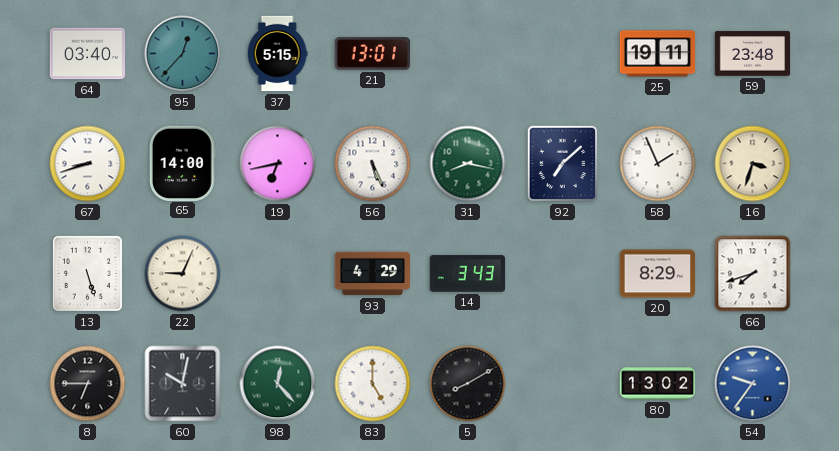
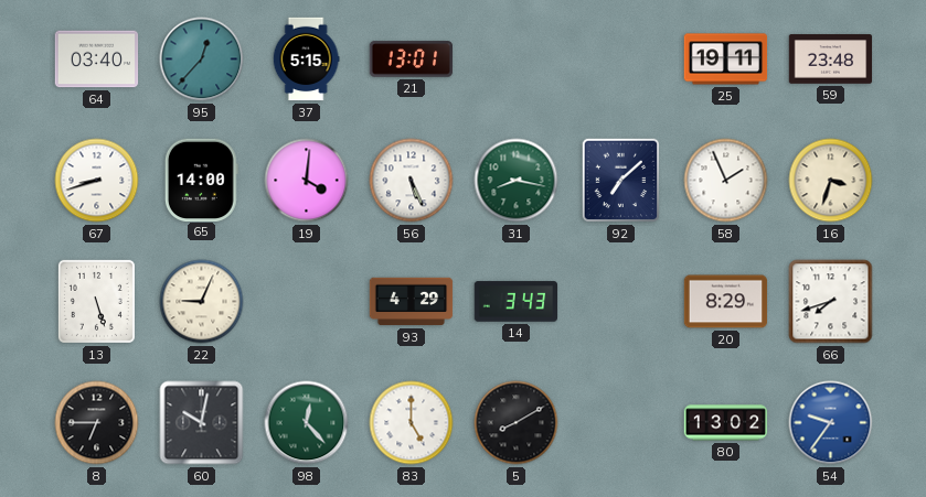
19: 6:43 -> 4:01
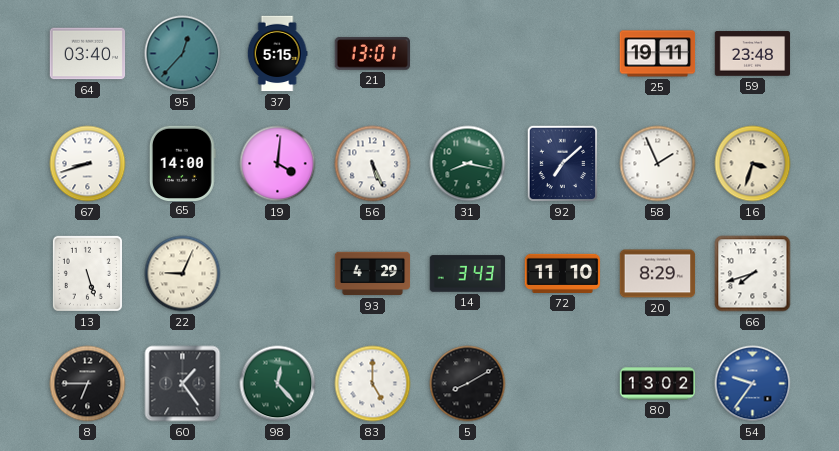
72: none -> 11:10
60: 10:02 -> 1:24
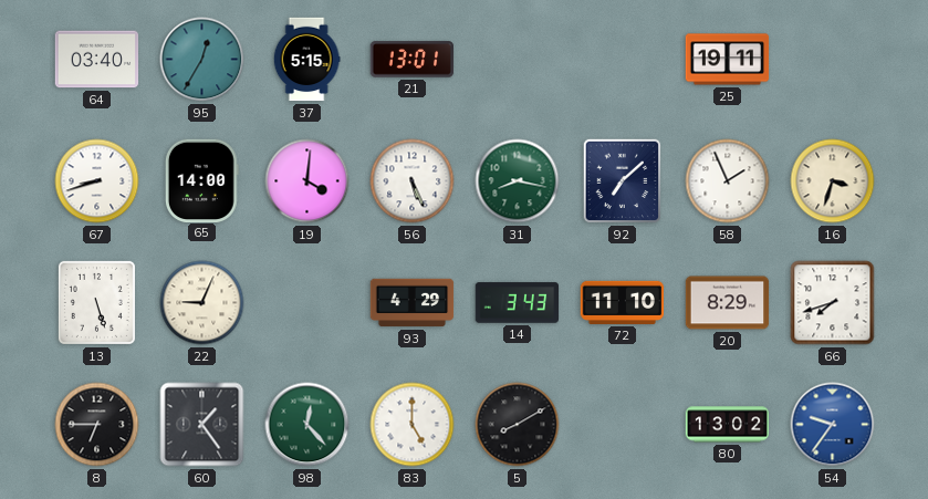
95: 12:37 -> 12:35
59: 23:48 -> none
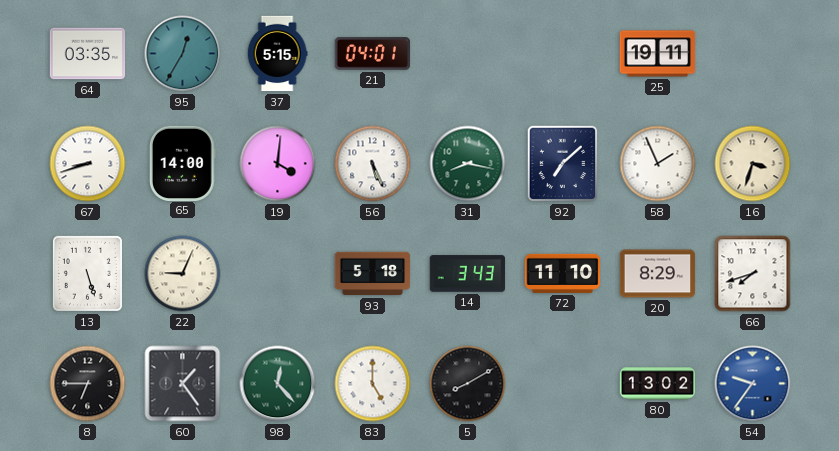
64: 03:40 -> 03:35
21: 13:01 -> 04:01
93: 4:29 -> 5:18
